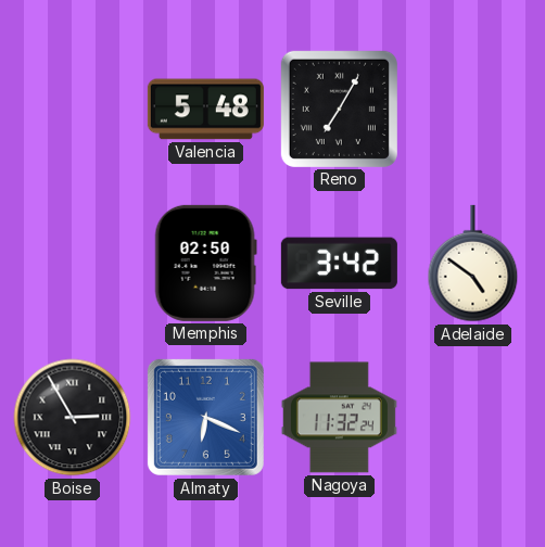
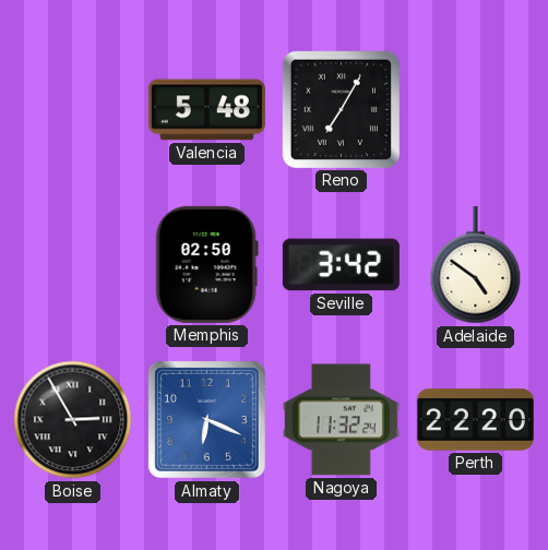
Perth: none -> 22:20
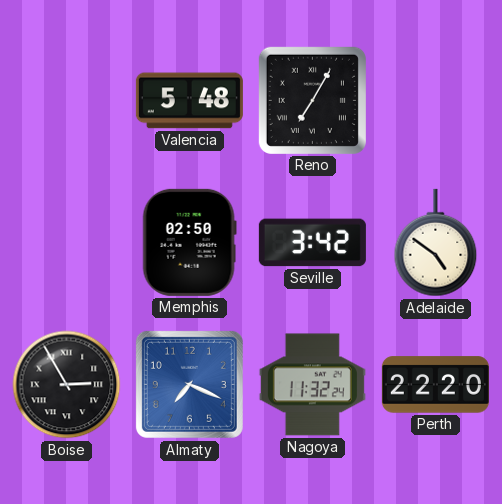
Almaty: 6:19 -> 7:19
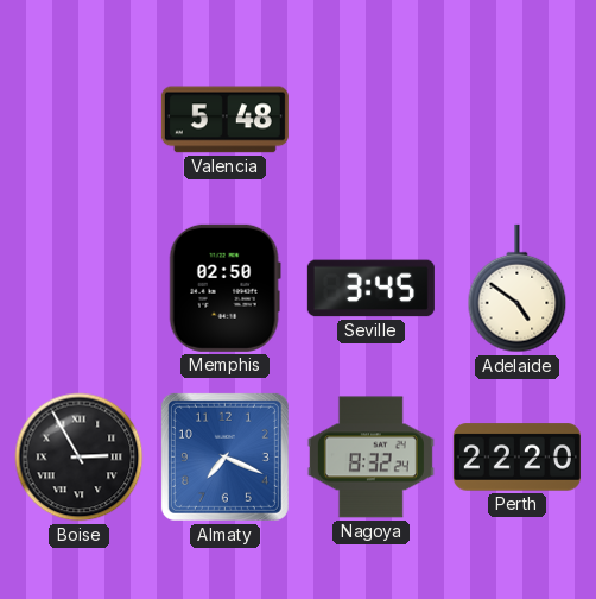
Reno: 7:05 -> none
Seville: 3:42 -> 3:45
Nagoya: 11:32 -> 8:32
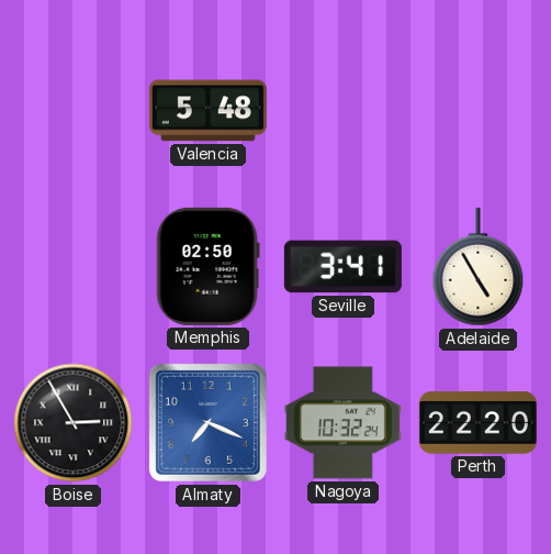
Seville: 3:45 -> 3:41
Adelaide: 4:51 -> 4:55
Nagoya: 8:32 -> 10:32
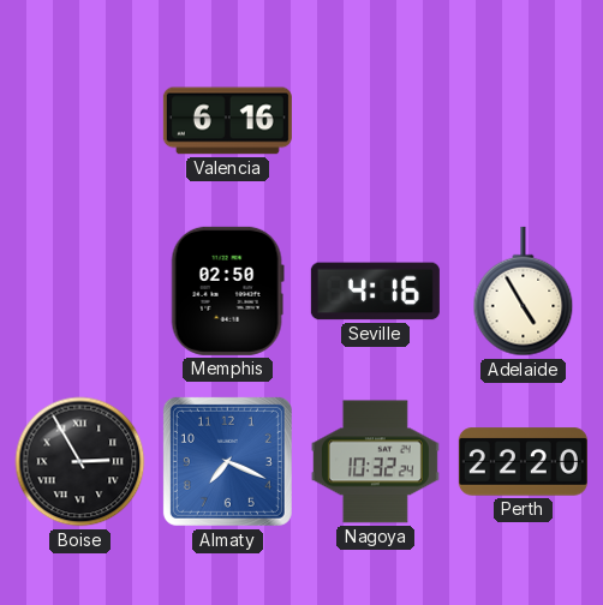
Valencia: 5:48 -> 6:16
Seville: 3:41 -> 4:16
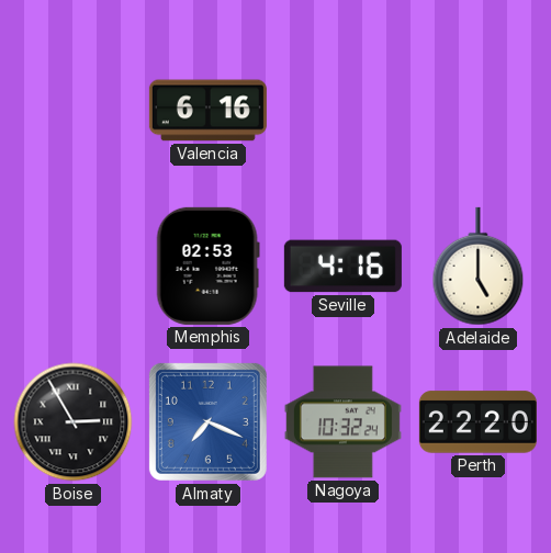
Memphis: 02:50 -> 02:53
Adelaide: 4:55 -> 5:00
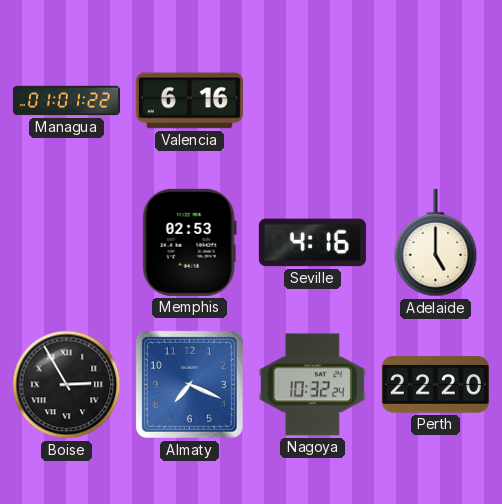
Managua: none -> 01:01
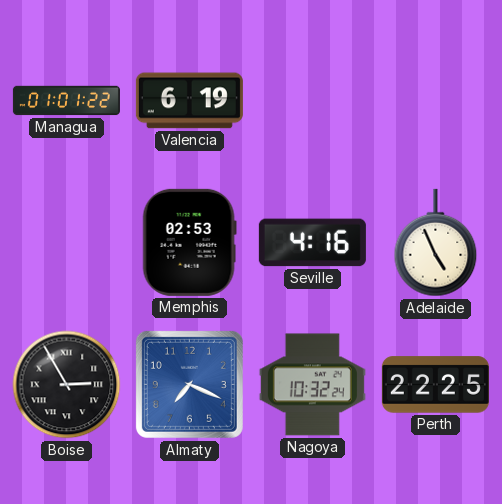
Valencia: 6:16 -> 6:19
Adelaide: 5:00 -> 4:56
Perth: 22:20 -> 22:25
